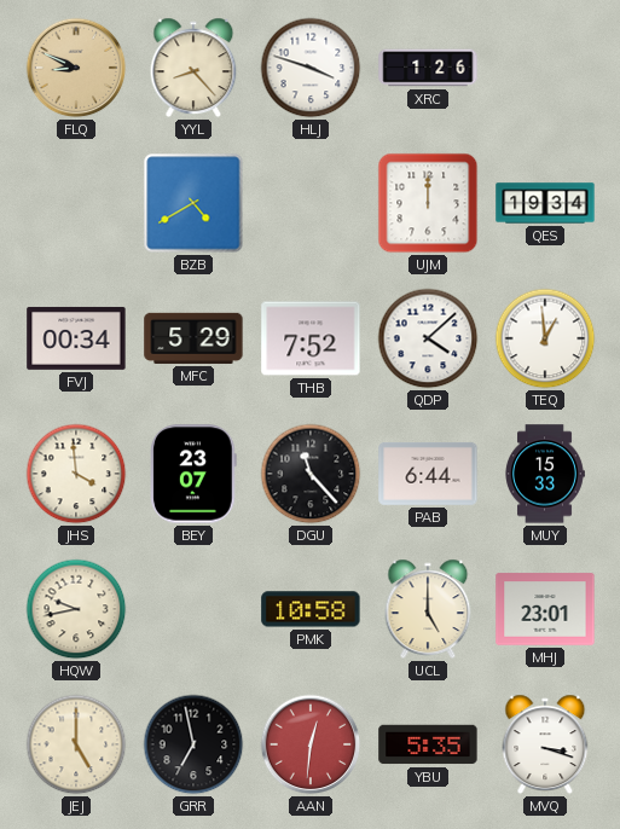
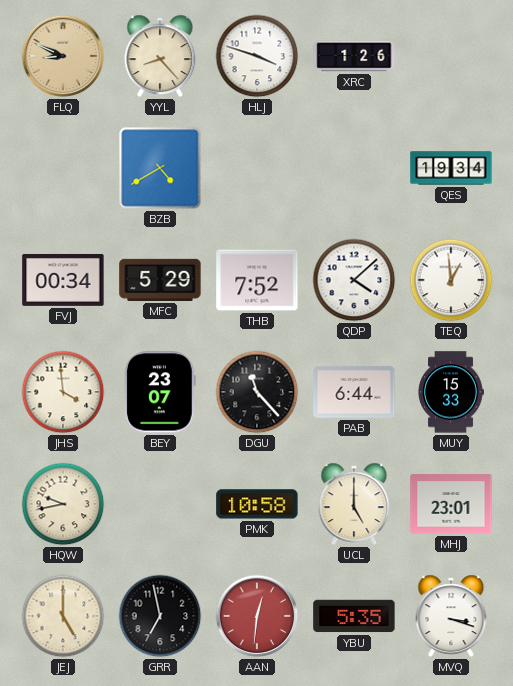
UJM: 12:00 -> none
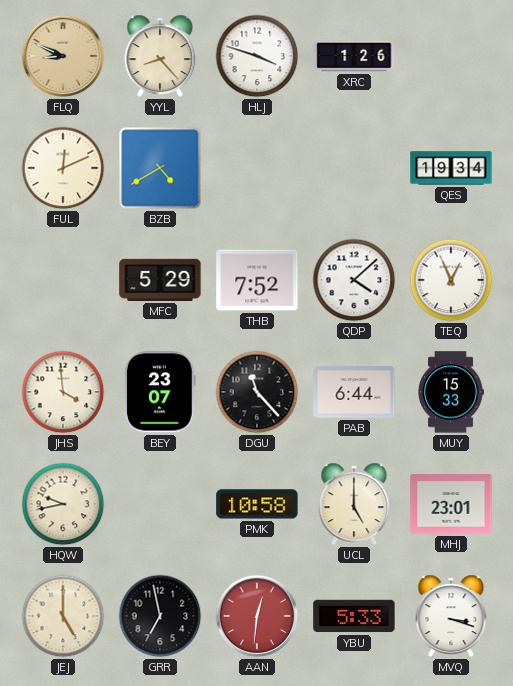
FUL: none -> 12:11
FVJ: 00:34 -> none
TEQ: 12:59 -> 12:56
YBU: 5:35 -> 5:33
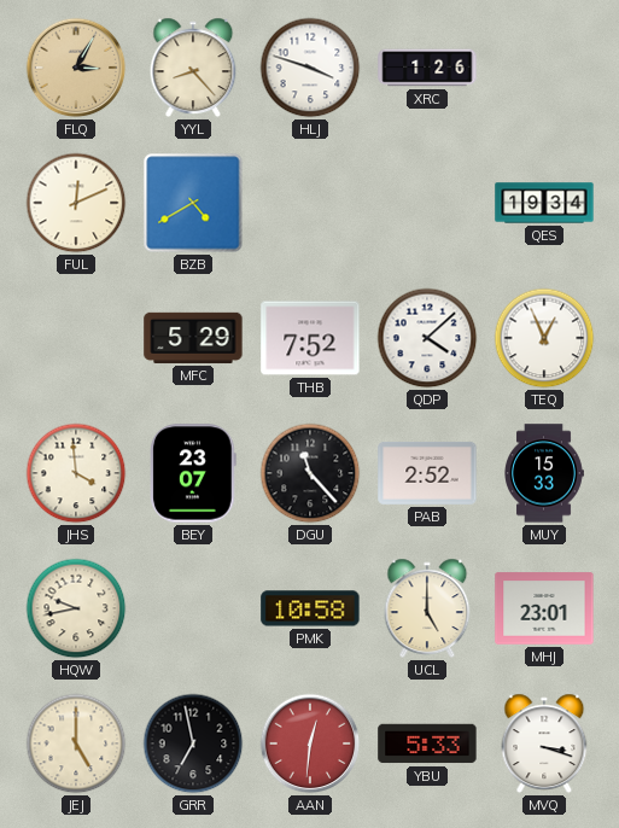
FLQ: 8:49 -> 3:05
PAB: 6:44 -> 2:52
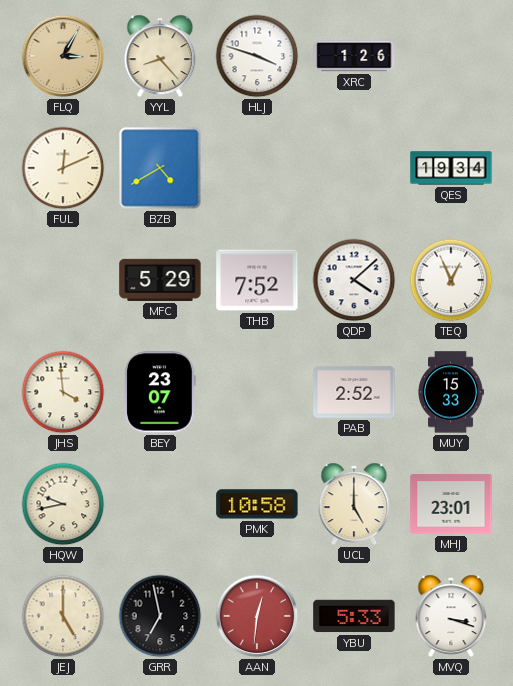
DGU: 11:23 -> none
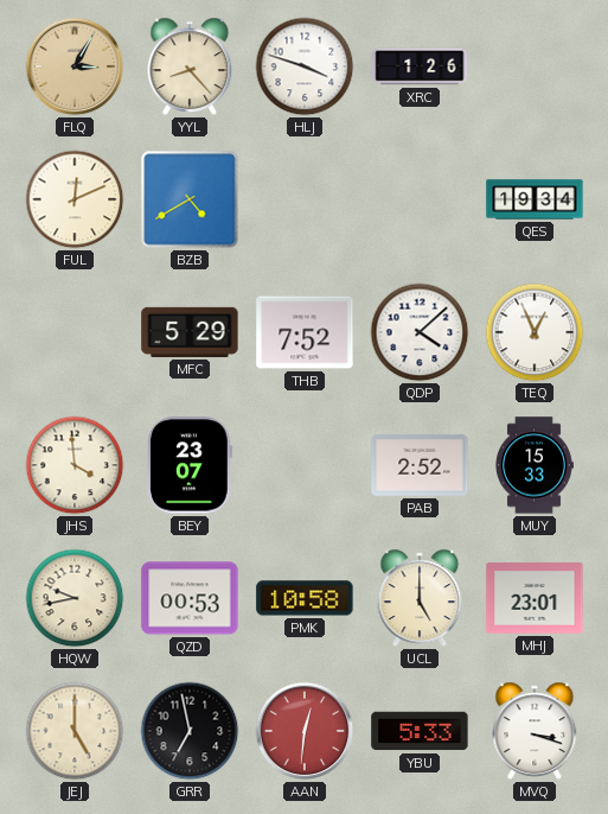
QZD: none -> 00:53
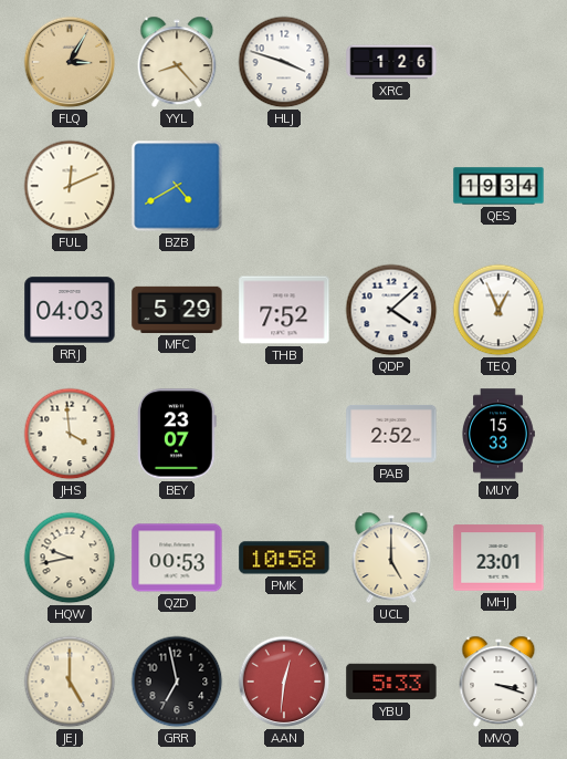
RRJ: none -> 04:03
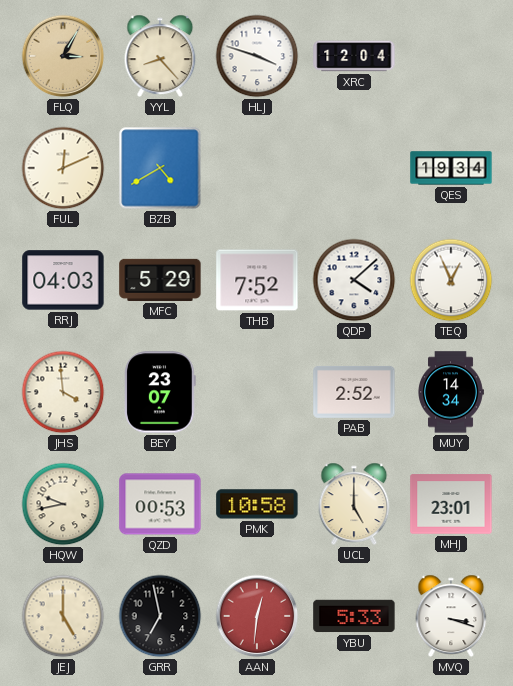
XRC: 1:26 -> 12:04
MUY: 15:33 -> 14:34
